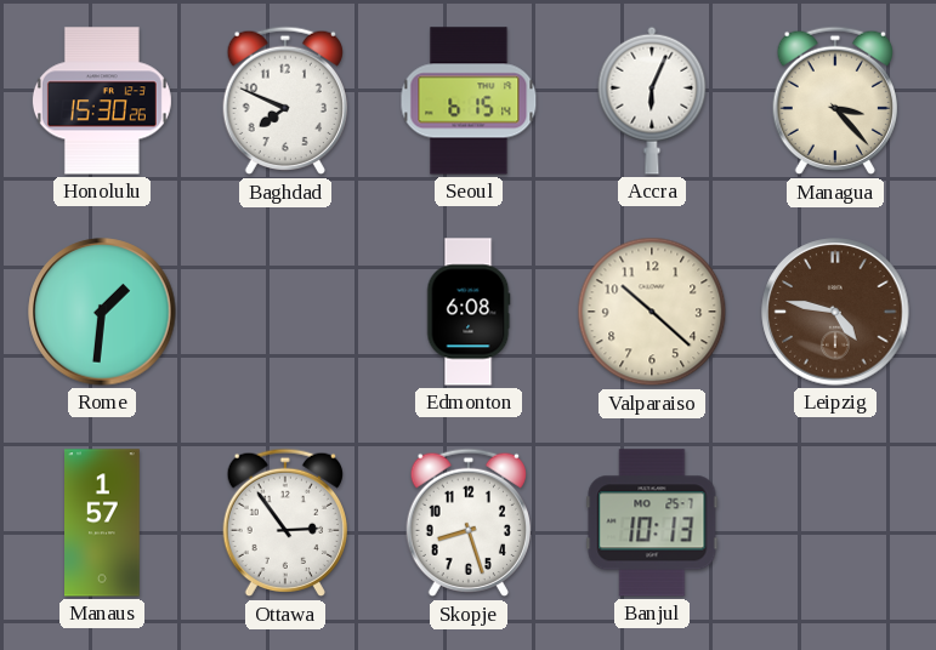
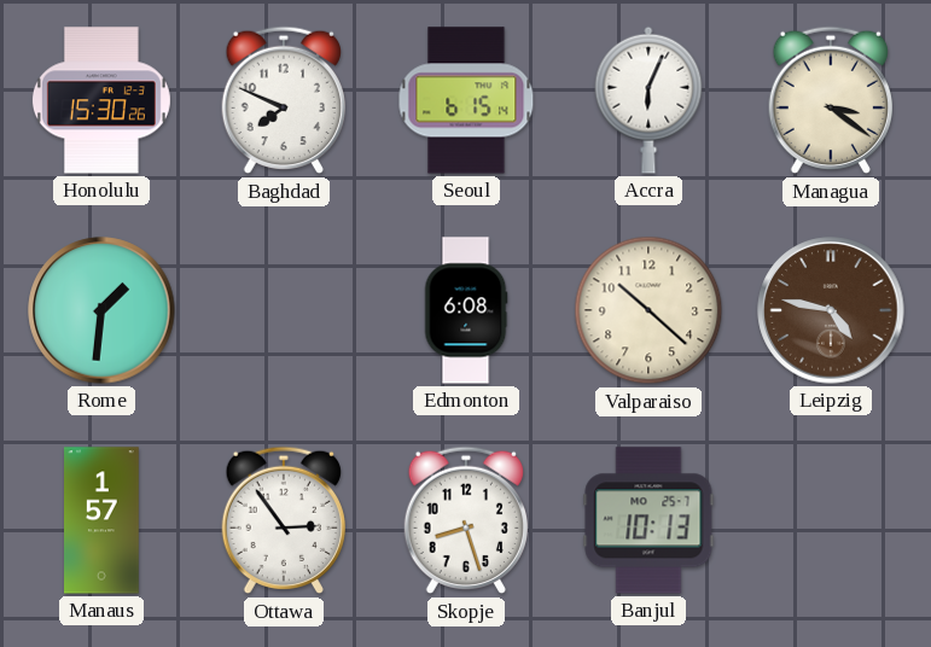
Managua: 3:23 -> 3:21
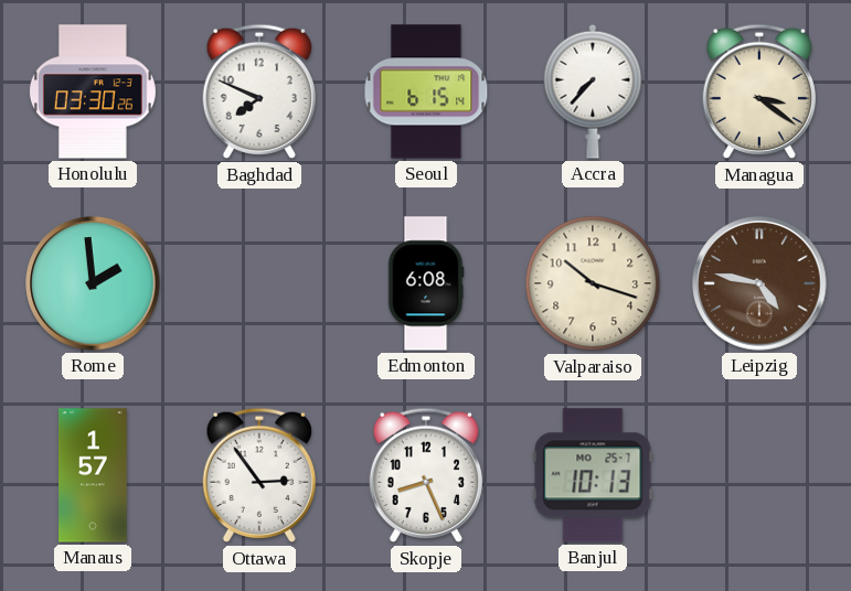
Honolulu: 15:30 -> 03:30
Accra: 6:04 -> 7:37
Rome: 1:31 -> 1:59
Valparaiso: 10:22 -> 10:18
Skopje: 8:27 -> 8:26
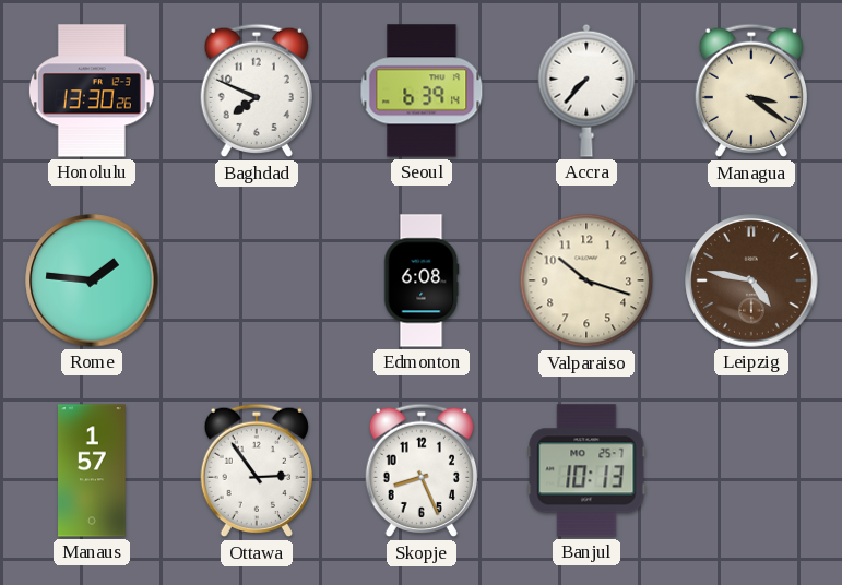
Honolulu: 03:30 -> 13:30
Seoul: 6:15 -> 6:39
Rome: 1:59 -> 1:46
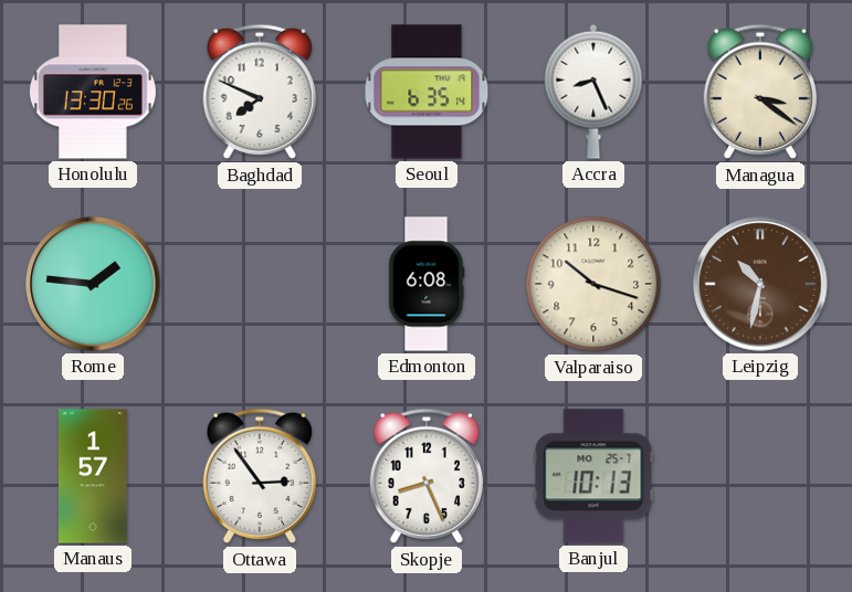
Seoul: 6:39 -> 6:35
Accra: 7:37 -> 8:26
Leipzig: 4:47 -> 10:32
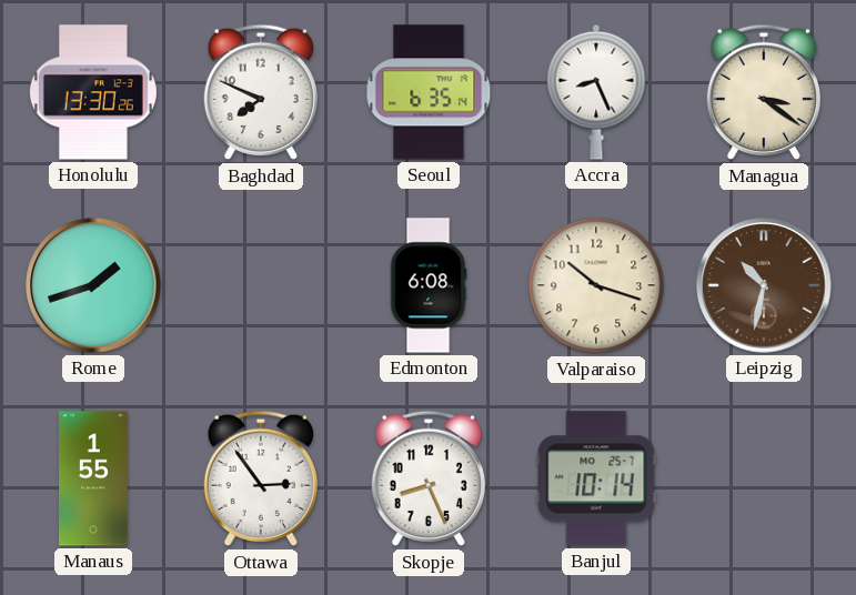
Rome: 1:46 -> 1:42
Manaus: 1:57 -> 1:55
Banjul: 10:13 -> 10:14
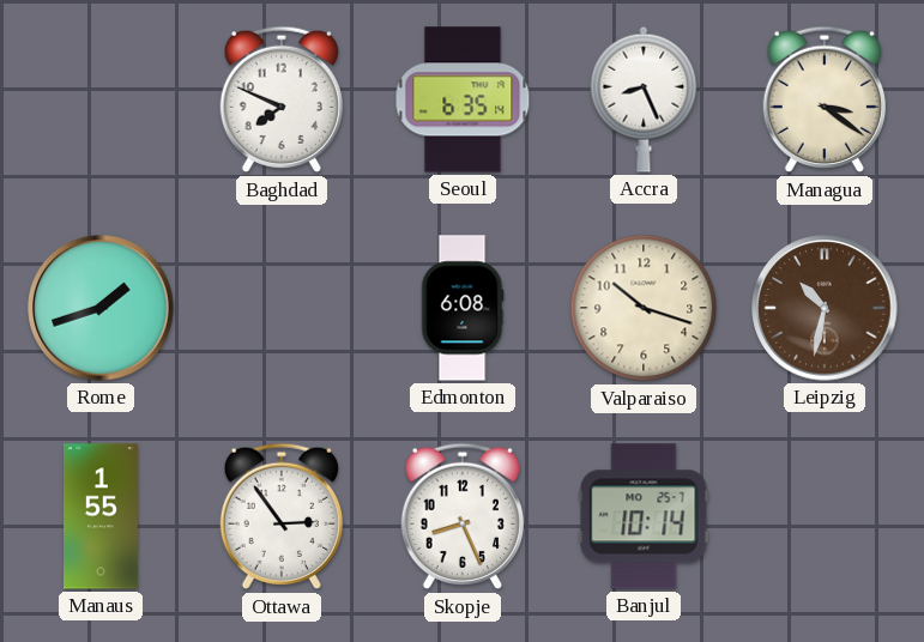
Honolulu: 13:30 -> none
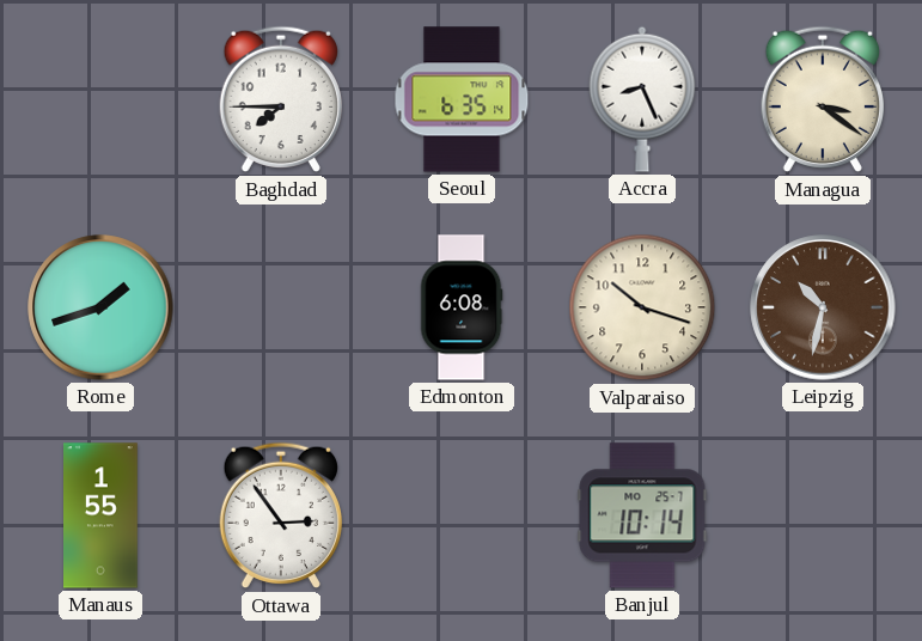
Baghdad: 7:49 -> 7:45
Skopje: 8:26 -> none
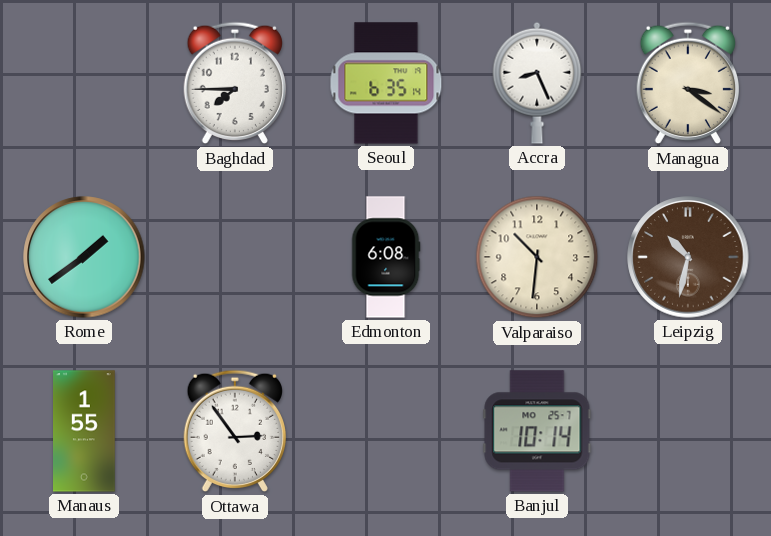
Rome: 1:42 -> 1:39
Valparaiso: 10:18 -> 10:31
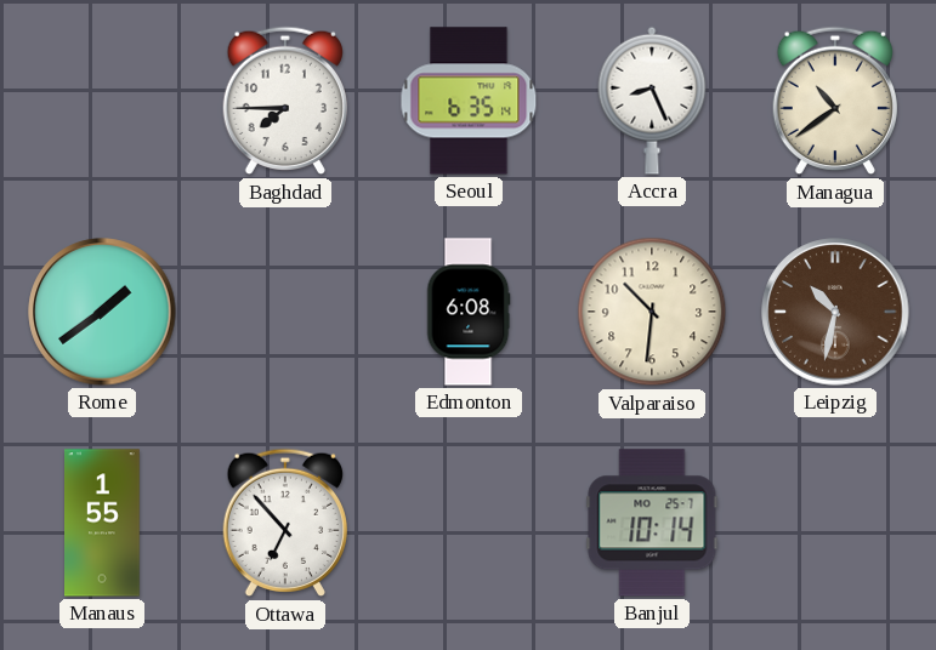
Managua: 3:21 -> 10:39
Ottawa: 2:54 -> 6:53
